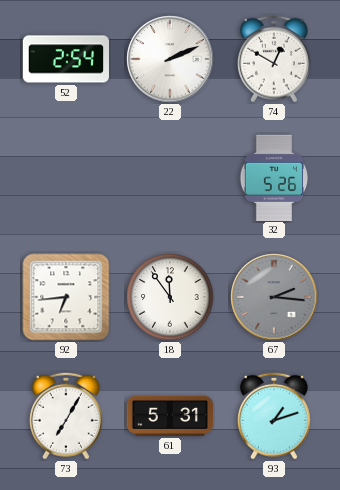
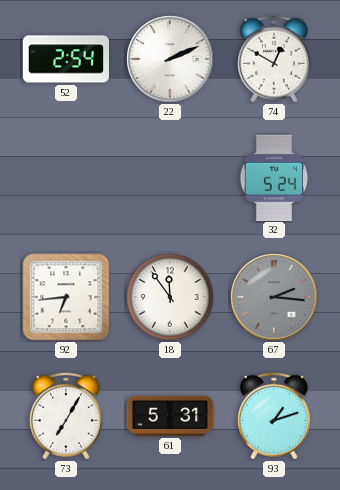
32: 5:26 -> 5:24
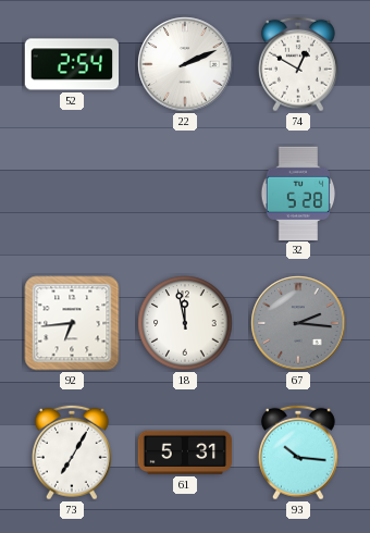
32: 5:24 -> 5:28
18: 11:54 -> 11:58
93: 1:12 -> 10:16
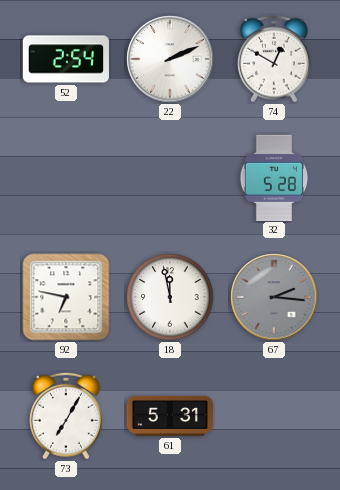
92: 6:44 -> 6:47
93: 10:16 -> none
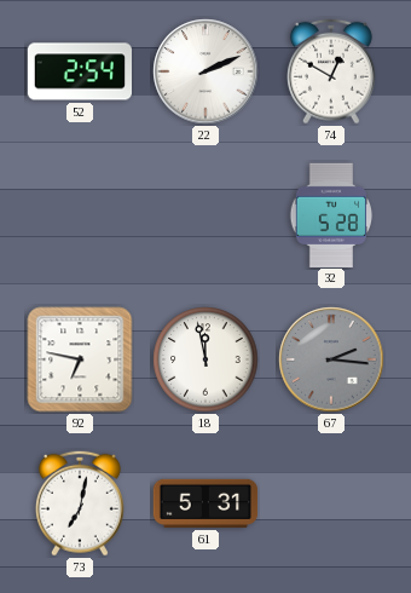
73: 7:05 -> 7:02
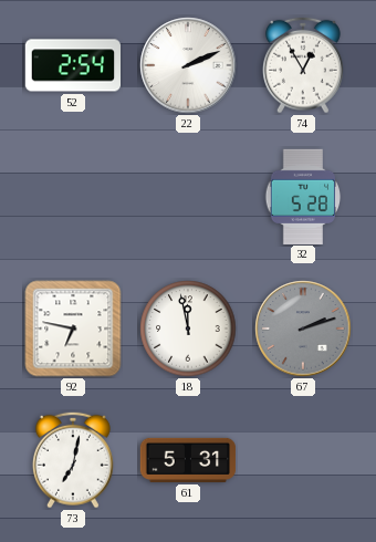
74: 12:50 -> 12:55
67: 2:16 -> 2:12
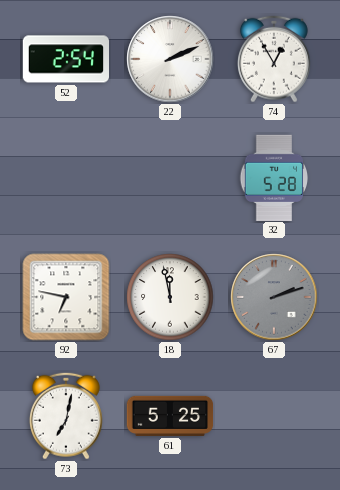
61: 5:31 -> 5:25
